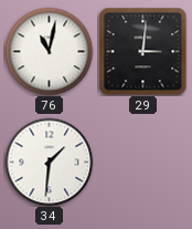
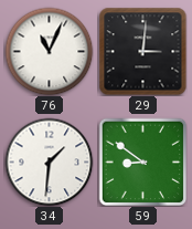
76: 11:02 -> 11:04
59: none -> 8:51
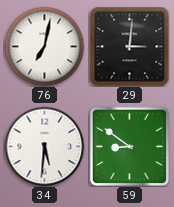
76: 11:04 -> 7:02
34: 1:31 -> 5:31
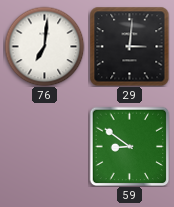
76: 7:02 -> 7:01
34: 5:31 -> none
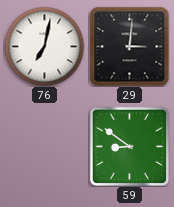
76: 7:01 -> 7:02
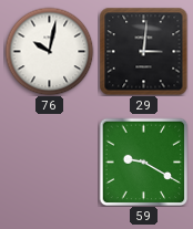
76: 7:02 -> 10:02
59: 8:51 -> 9:20
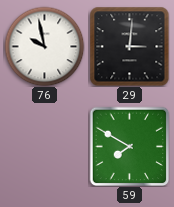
76: 10:02 -> 9:58
59: 9:20 -> 7:50
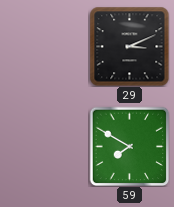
76: 9:58 -> none
29: 3:01 -> 3:11
